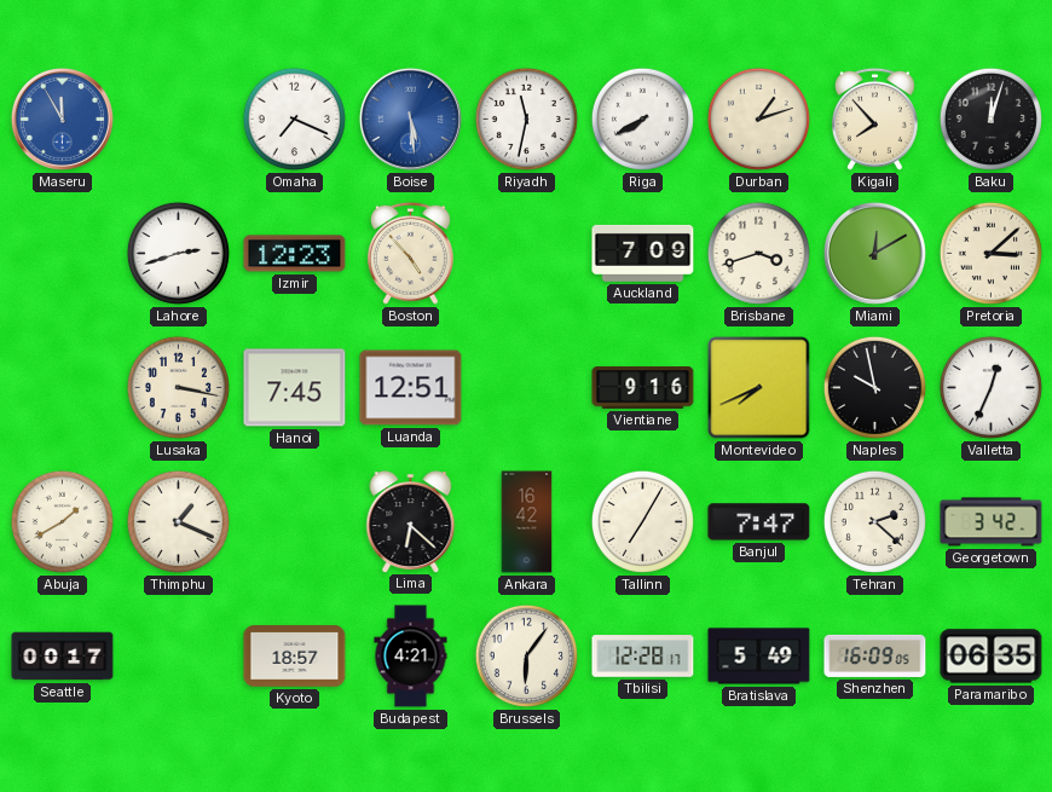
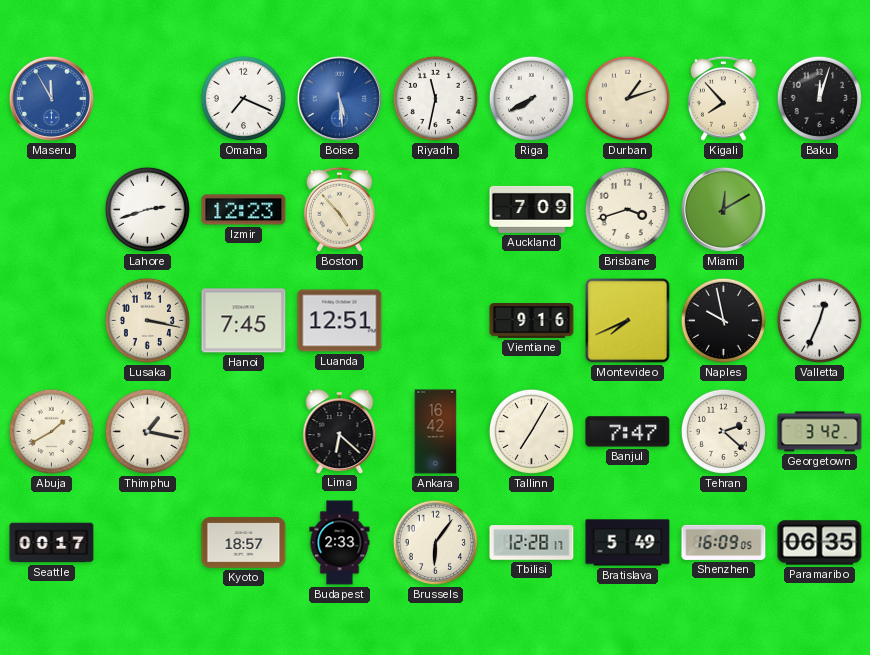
Pretoria: 3:08 -> none
Thimphu: 1:19 -> 1:17
Budapest: 4:21 -> 2:33
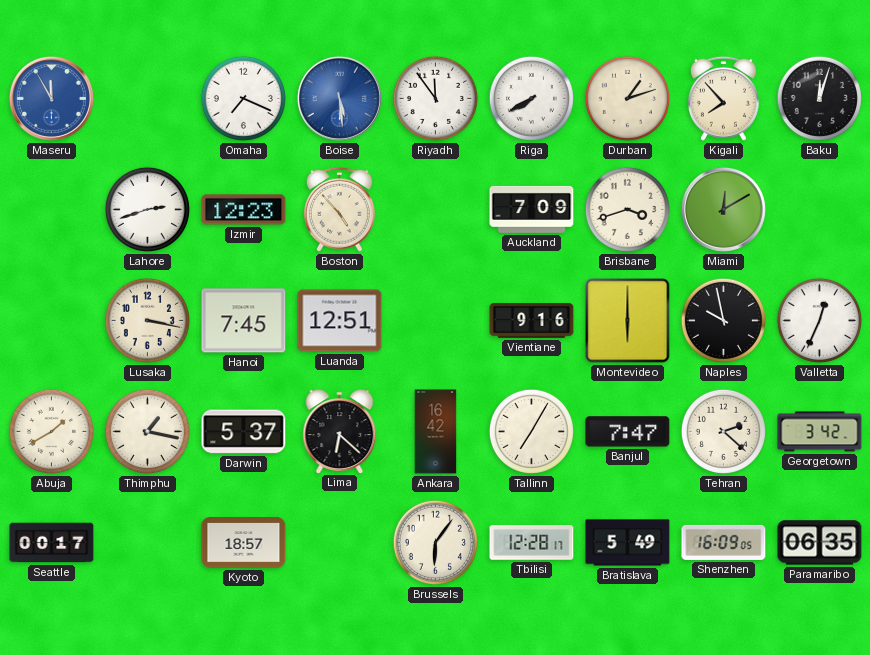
Riyadh: 11:32 -> 11:54
Montevideo: 7:41 -> 6:00
Darwin: none -> 5:37
Budapest: 2:33 -> none
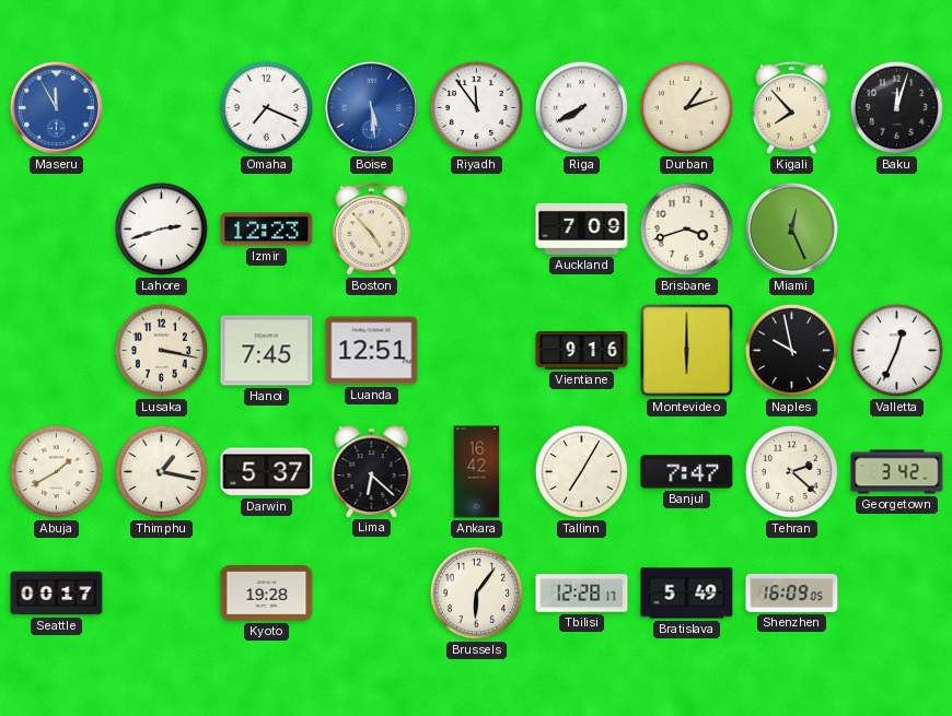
Miami: 12:10 -> 12:26
Kyoto: 18:57 -> 19:28
Paramaribo: 06:35 -> none
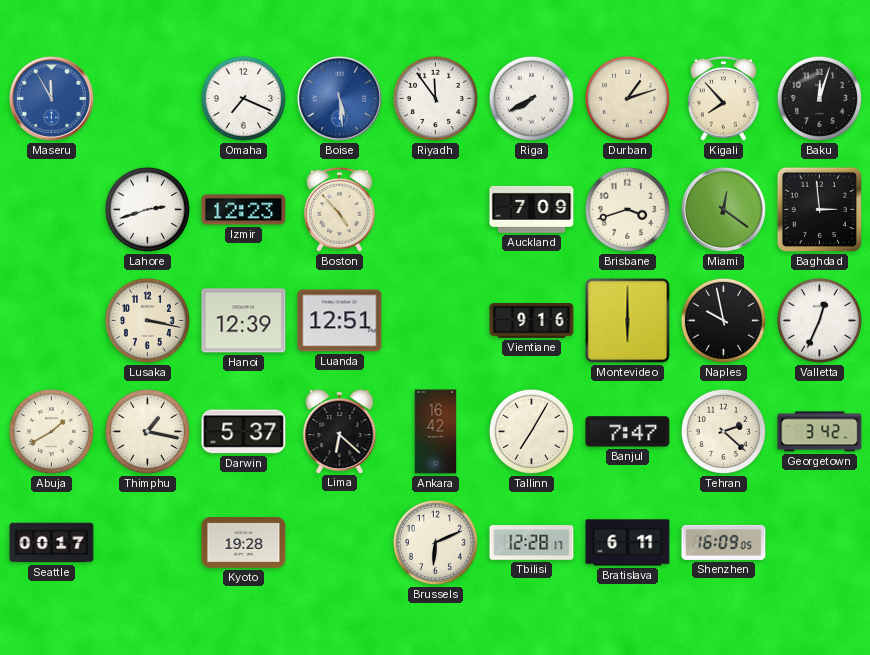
Miami: 12:26 -> 12:21
Baghdad: none -> 2:59
Hanoi: 7:45 -> 12:39
Brussels: 6:06 -> 6:11
Bratislava: 5:49 -> 6:11
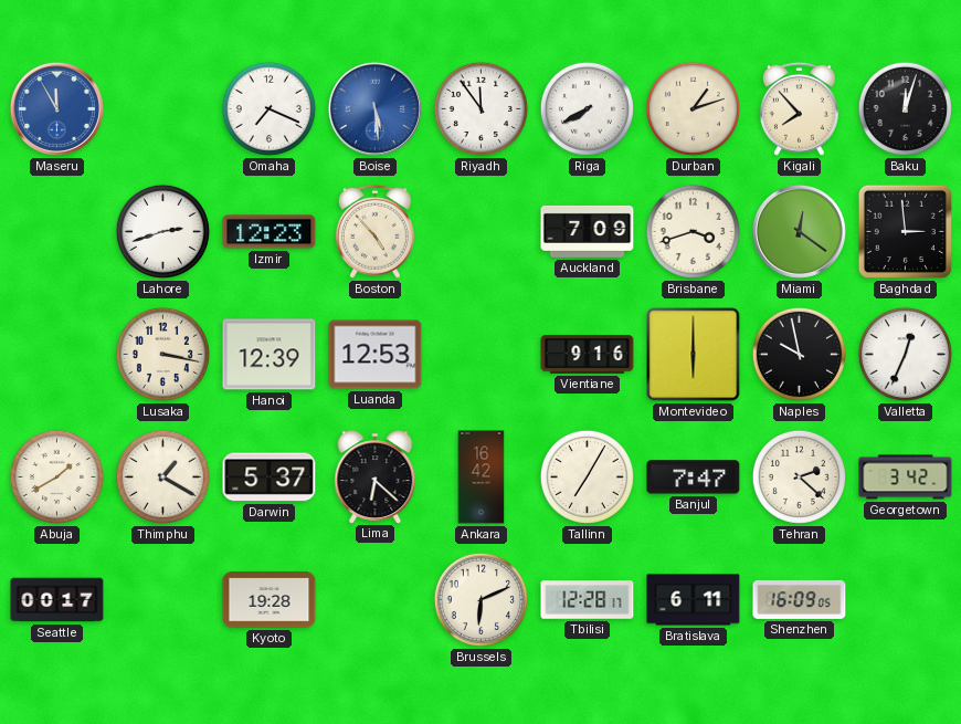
Luanda: 12:51 -> 12:53
Thimphu: 1:17 -> 1:20
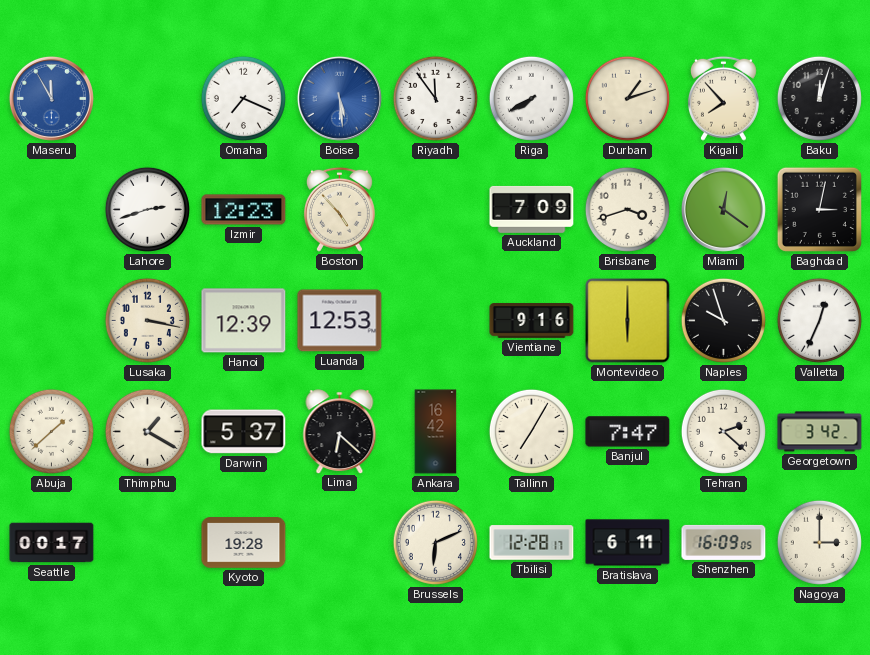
Baghdad: 2:59 -> 3:02
Naples: 9:58 -> 9:57
Abuja: 1:40 -> 1:38
Nagoya: none -> 3:00
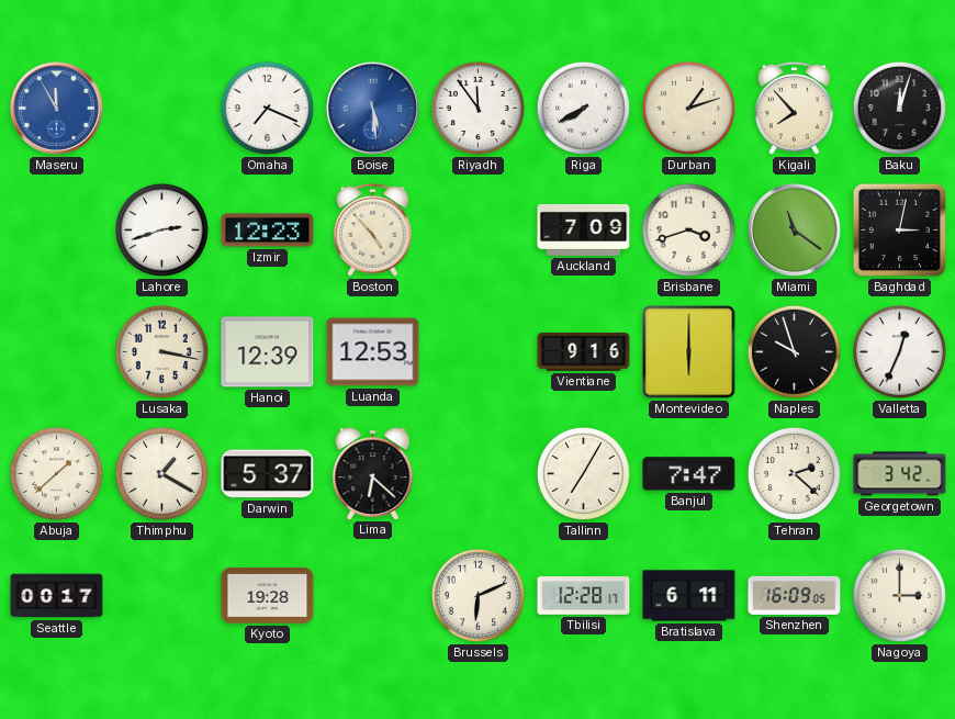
Miami: 12:21 -> 11:21
Ankara: 16:42 -> none
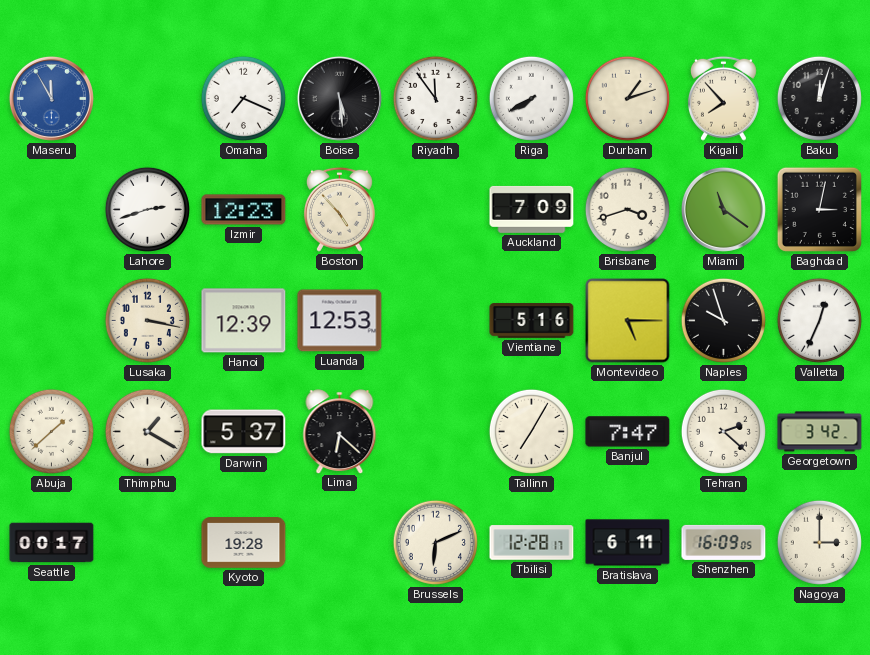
Boise dial: blue -> black
Vientiane: 9:16 -> 5:16
Montevideo: 6:00 -> 5:15
